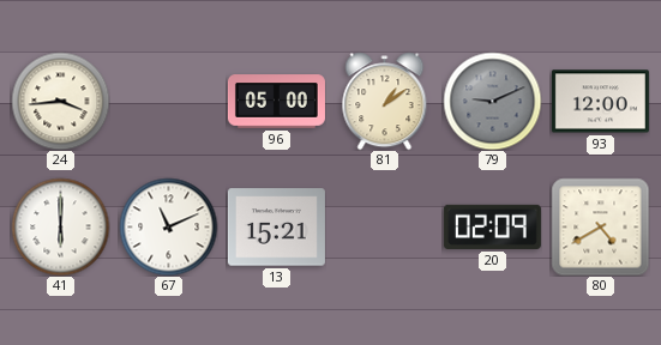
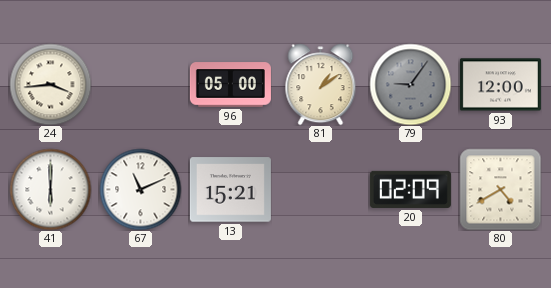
79: 9:11 -> 9:06
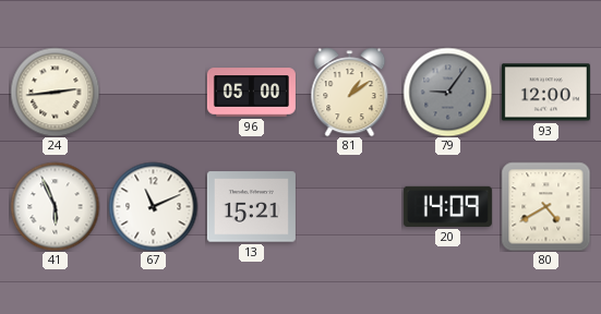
24: 3:44 -> 2:44
41: 6:00 -> 5:56
20: 02:09 -> 14:09
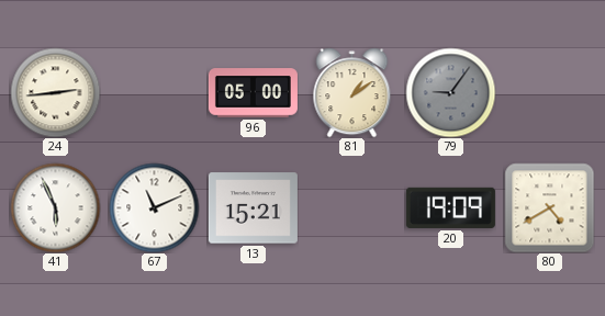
93: 12:00 -> none
20: 14:09 -> 19:09
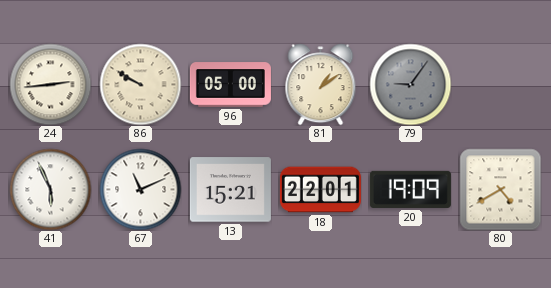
86: none -> 9:50
18: none -> 22:01
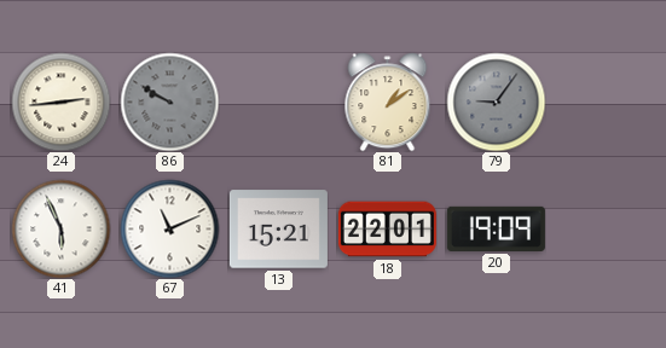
86 dial: cream -> grey
96: 05:00 -> none
80: 4:40 -> none
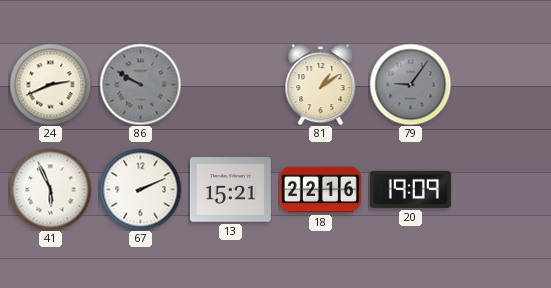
24: 2:44 -> 2:41
67: 11:11 -> 2:11
18: 22:01 -> 22:16
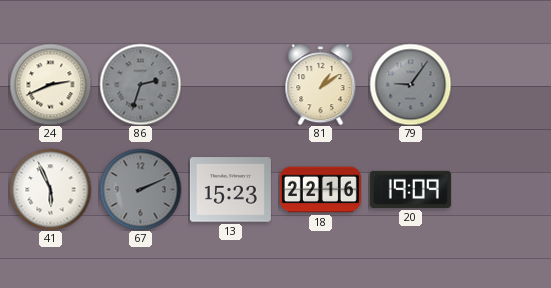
86: 9:50 -> 2:33
67 dial: white -> grey
13: 15:21 -> 15:23
